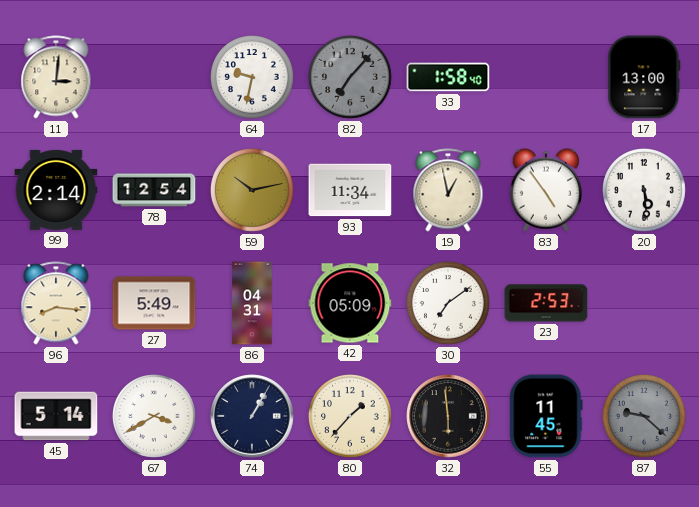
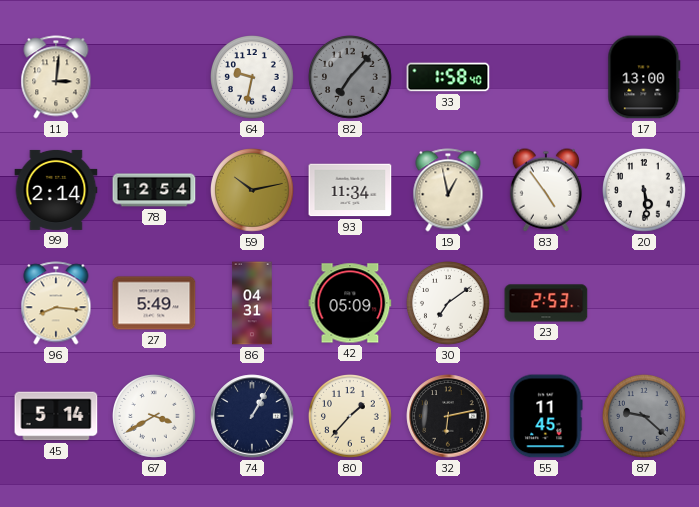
32: 5:59 -> 6:13
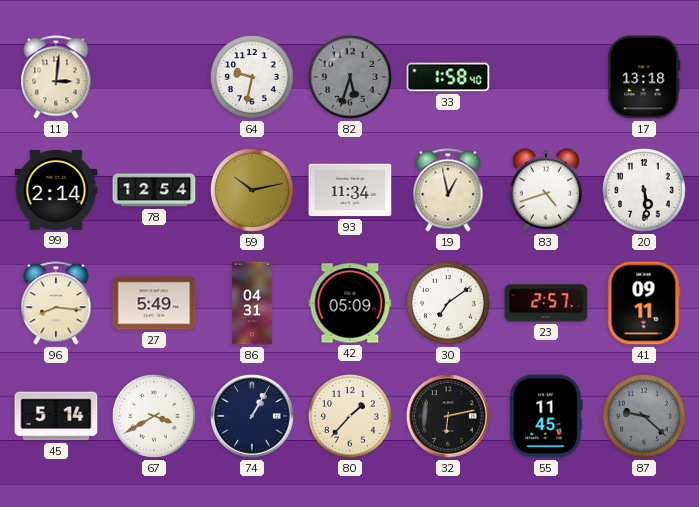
82: 7:07 -> 5:33
17: 13:00 -> 13:18
83: 4:54 -> 4:42
23: 2:53 -> 2:57
41: none -> 09:11
